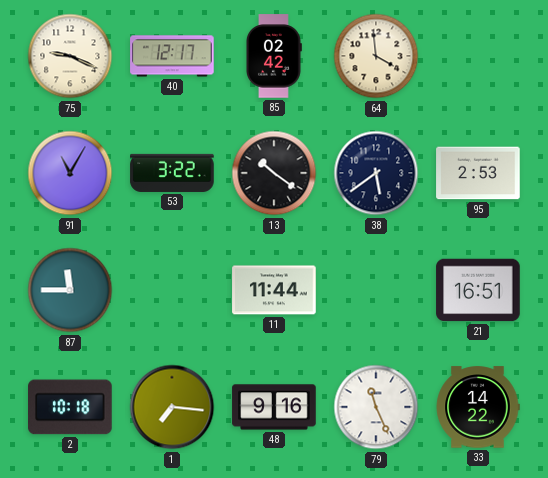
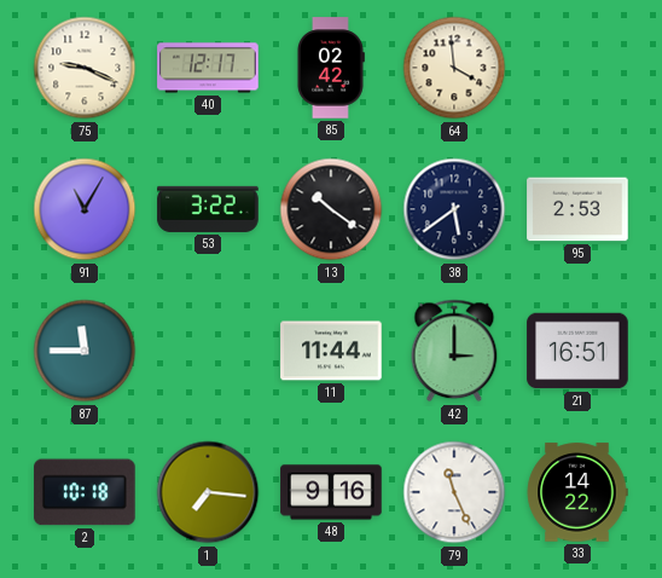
42: none -> 3:00
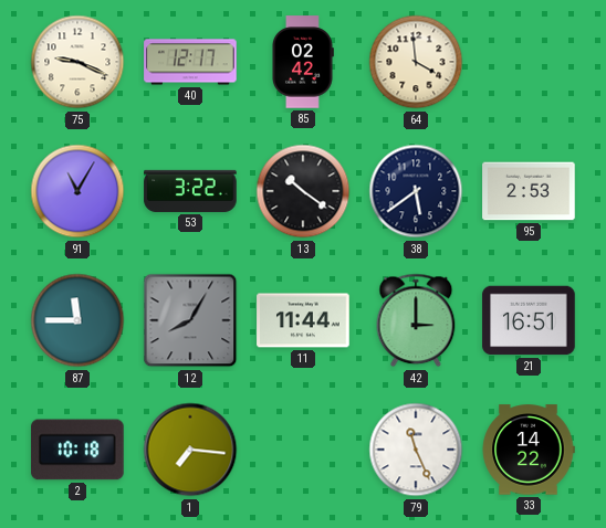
12: none -> 8:05
48: 9:16 -> none
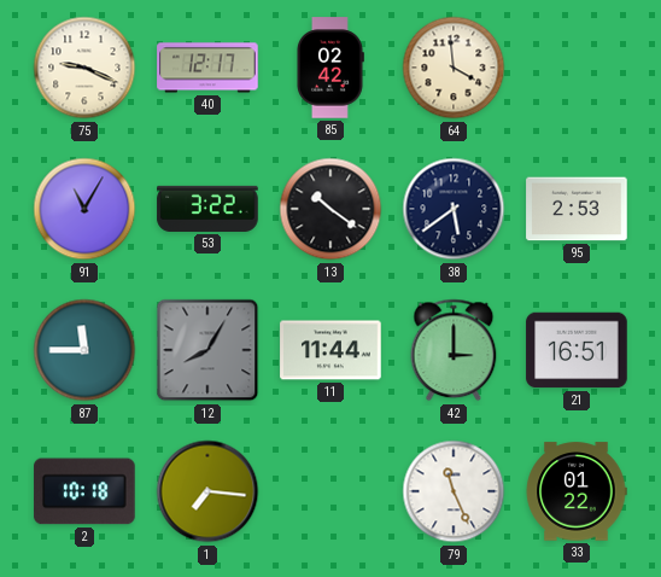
33: 14:22 -> 01:22
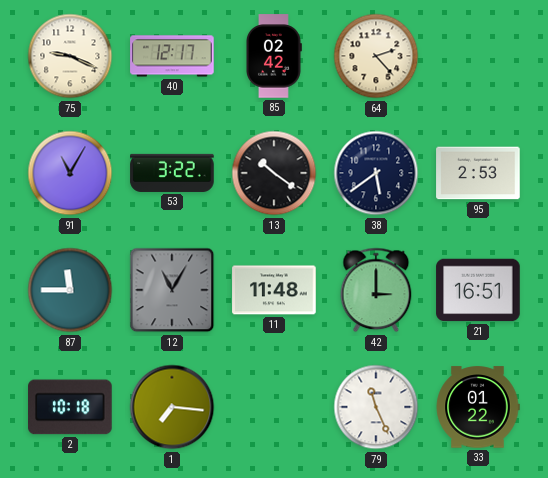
64: 3:59 -> 2:23
12: 8:05 -> 11:05
11: 11:44 -> 11:48
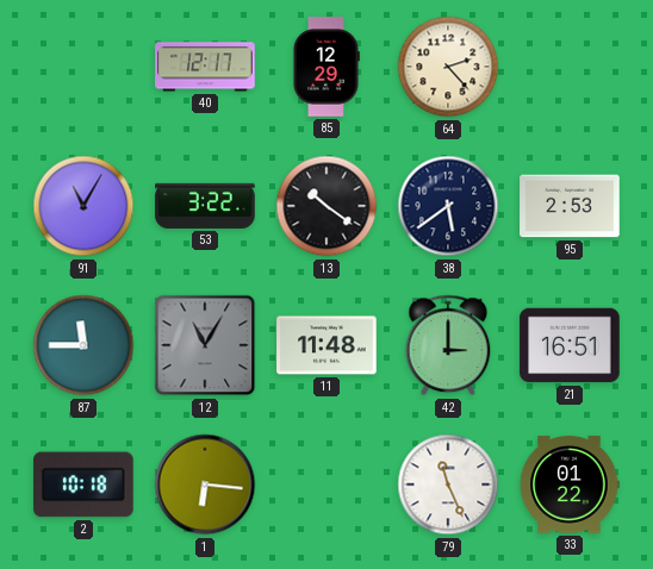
75: 9:19 -> none
85: 02:42 -> 12:29
1: 7:16 -> 6:16
